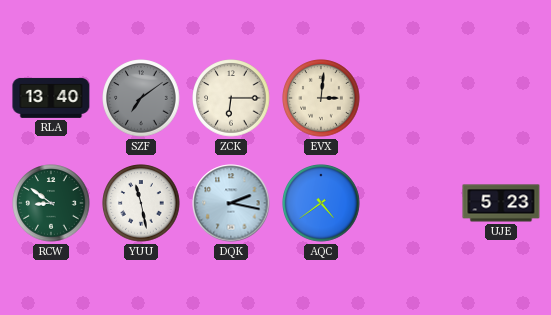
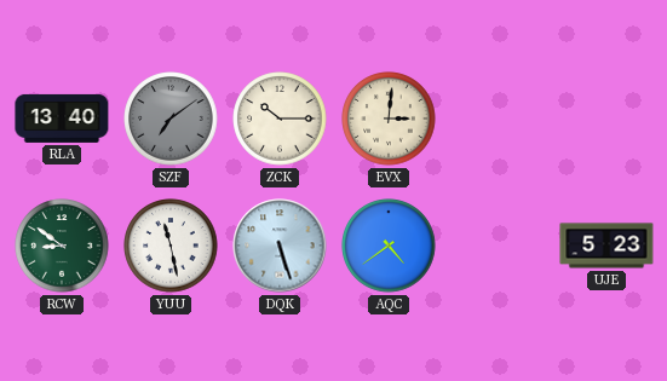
ZCK: 6:15 -> 10:15
DQK: 2:17 -> 5:27
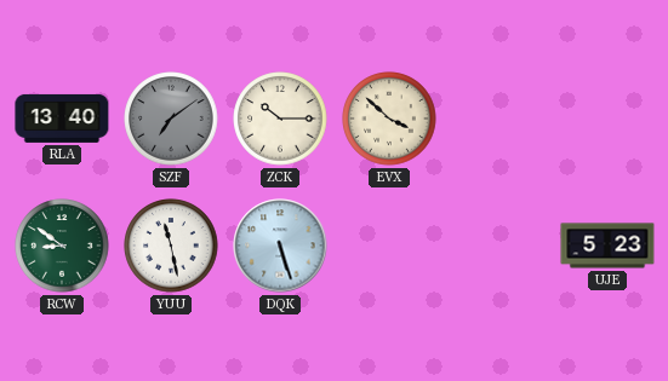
EVX: 3:01 -> 3:52
AQC: 4:39 -> none
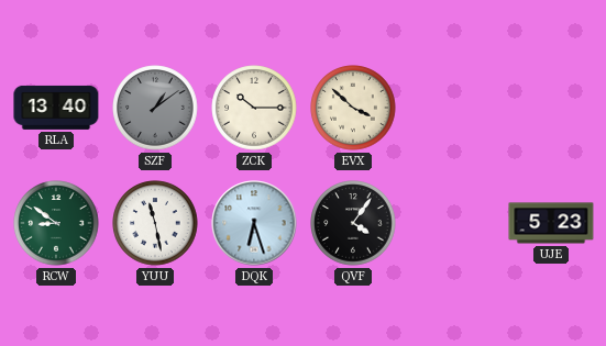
SZF: 7:09 -> 1:09
DQK: 5:27 -> 6:27
QVF: none -> 4:06
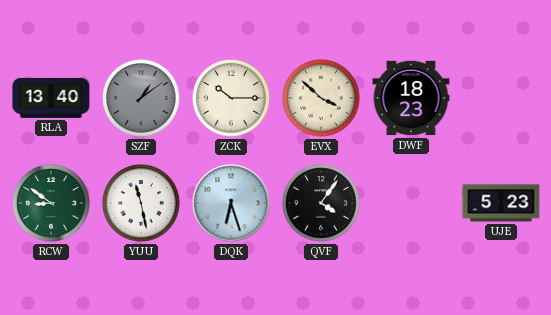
DWF: none -> 18:23
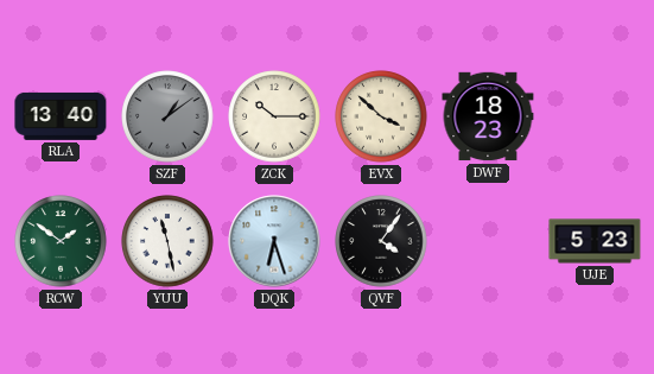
RCW: 8:51 -> 1:51
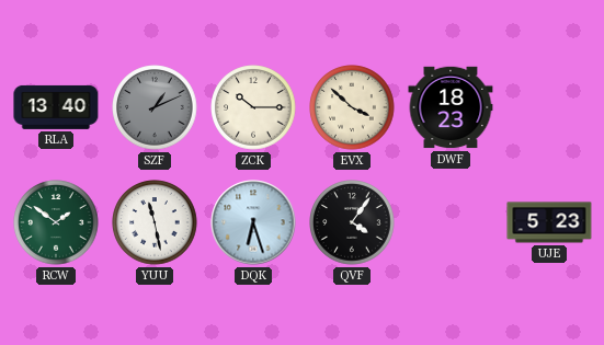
SZF: 1:09 -> 1:11
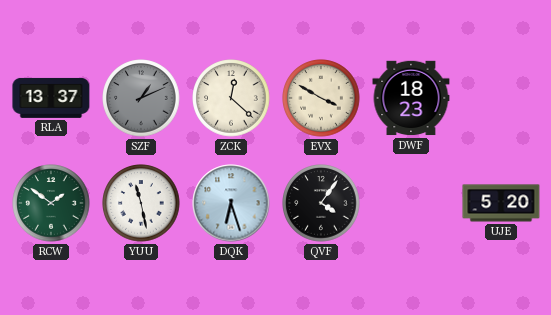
RLA: 13:40 -> 13:37
ZCK: 10:15 -> 12:22
EVX: 3:52 -> 3:50
UJE: 5:23 -> 5:20
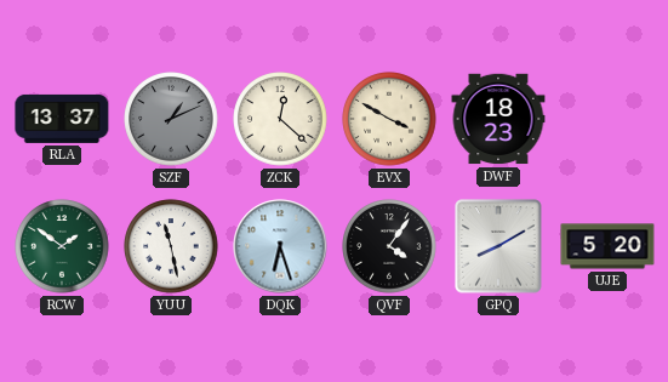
GPQ: none -> 8:10
